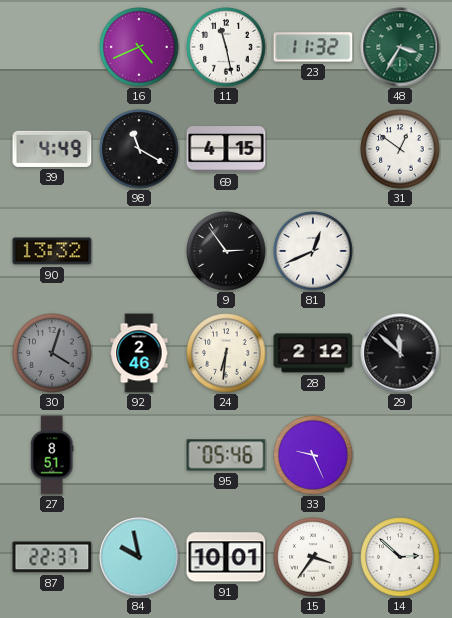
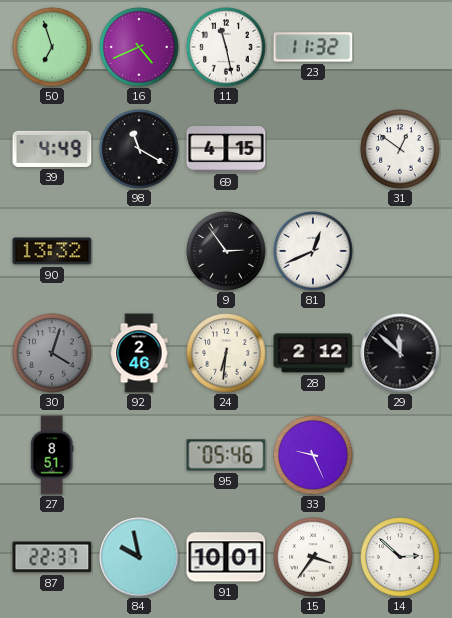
50: none -> 6:57
48: 3:35 -> none
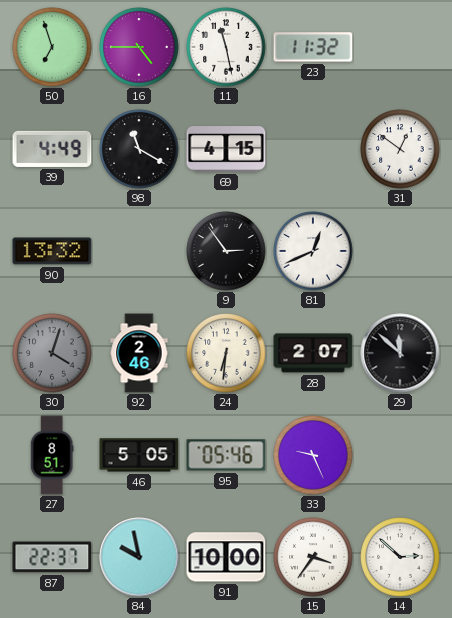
16: 4:41 -> 4:45
28: 2:12 -> 2:07
46: none -> 5:05
91: 10:01 -> 10:00
